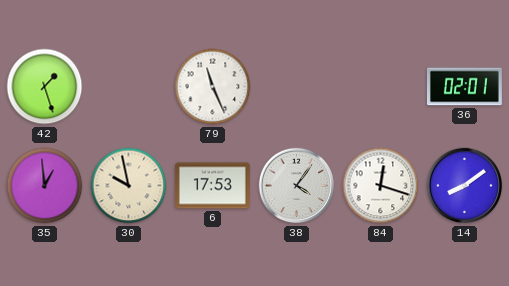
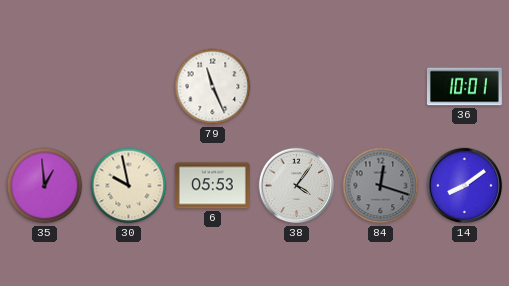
42: 1:27 -> none
36: 02:01 -> 10:01
6: 17:53 -> 05:53
84 dial: white -> grey
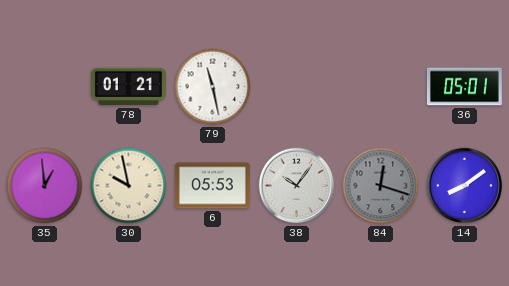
78: none -> 01:21
79: 11:26 -> 11:28
36: 10:01 -> 05:01
38: 4:06 -> 10:06
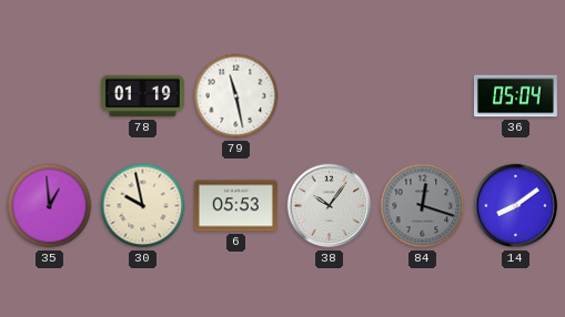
78: 01:21 -> 01:19
36: 05:01 -> 05:04
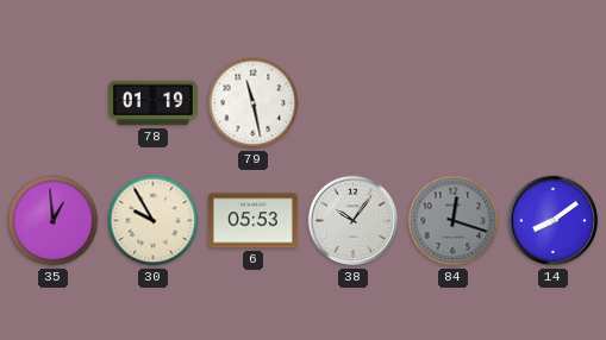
36: 05:04 -> none
30: 9:58 -> 9:55
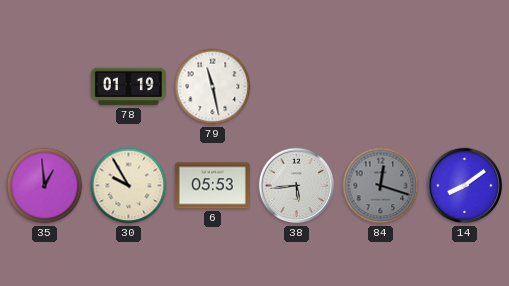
38: 10:06 -> 5:44
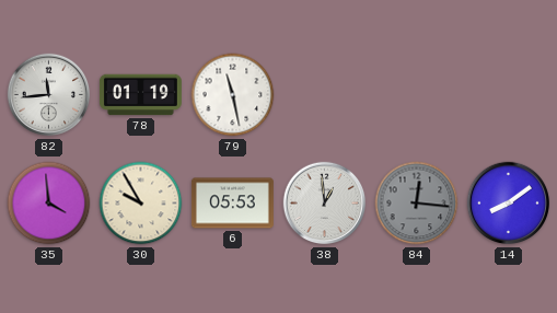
82: none -> 11:44
35: 12:59 -> 3:59
38: 5:44 -> 12:59
84: 12:18 -> 12:16
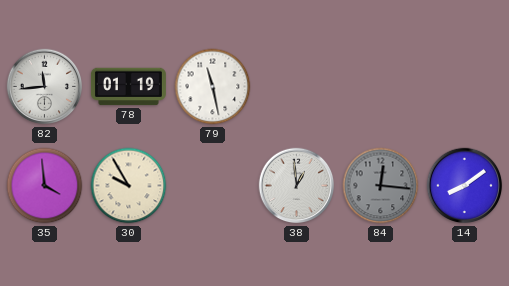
6: 05:53 -> none
